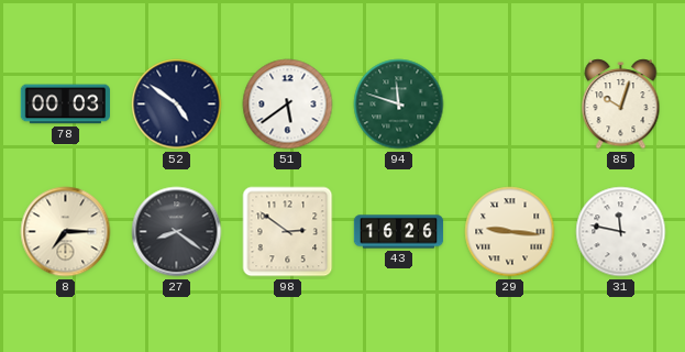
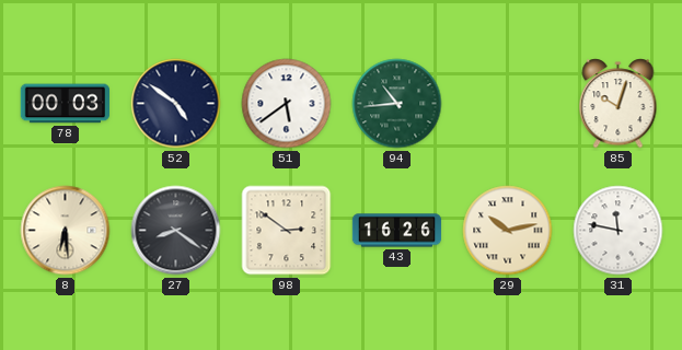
94: 11:48 -> 10:44
8: 7:15 -> 6:29
29: 9:16 -> 10:13
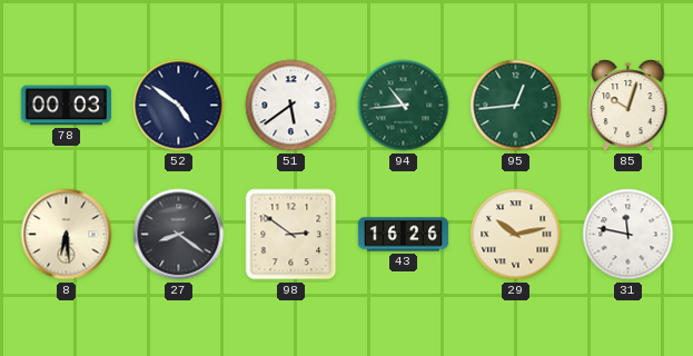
95: none -> 12:44
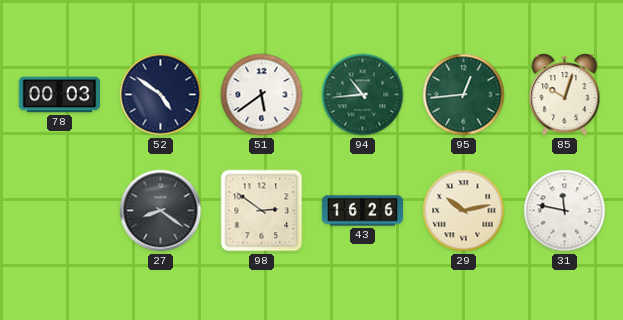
8: 6:29 -> none
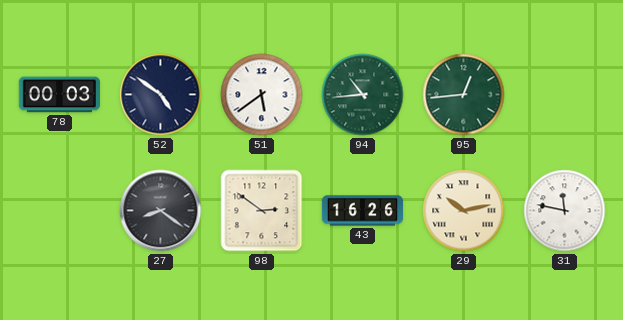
85: 10:03 -> none
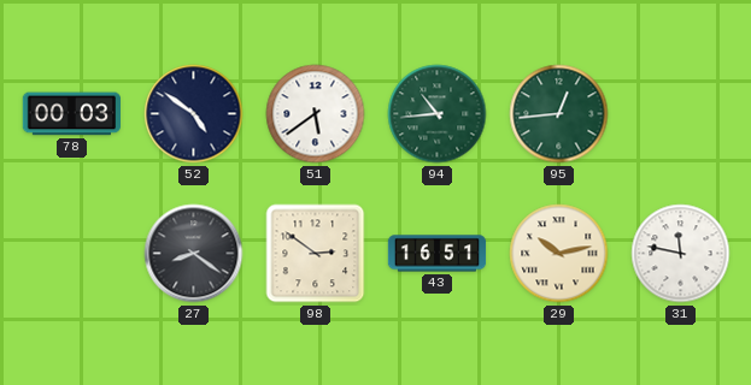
43: 16:26 -> 16:51
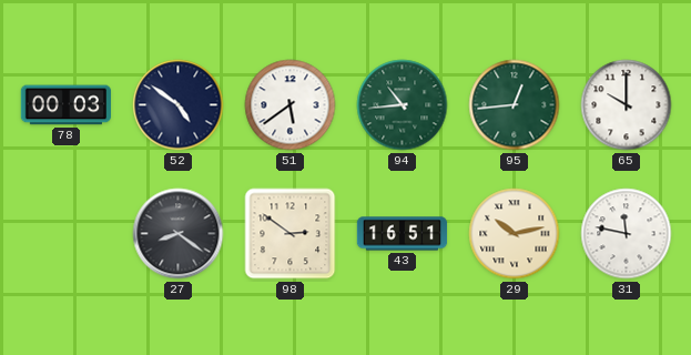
65: none -> 10:00
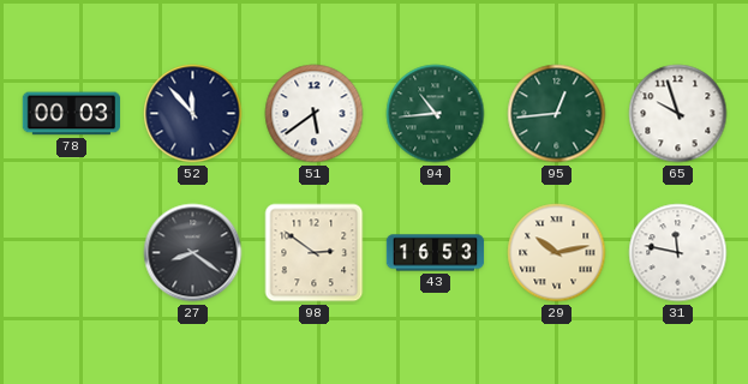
52: 4:51 -> 11:53
65: 10:00 -> 9:57
43: 16:51 -> 16:53
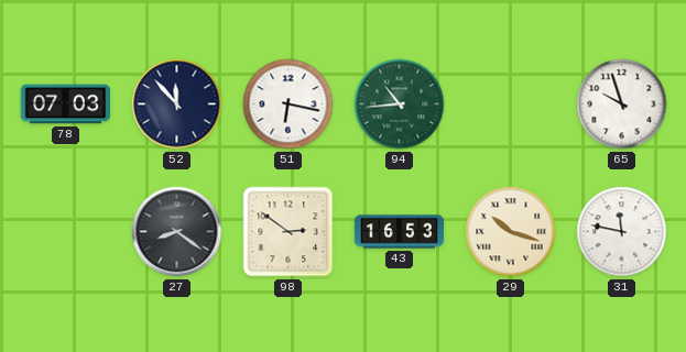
78: 00:03 -> 07:03
51: 5:39 -> 6:17
95: 12:44 -> none
29: 10:13 -> 10:18
